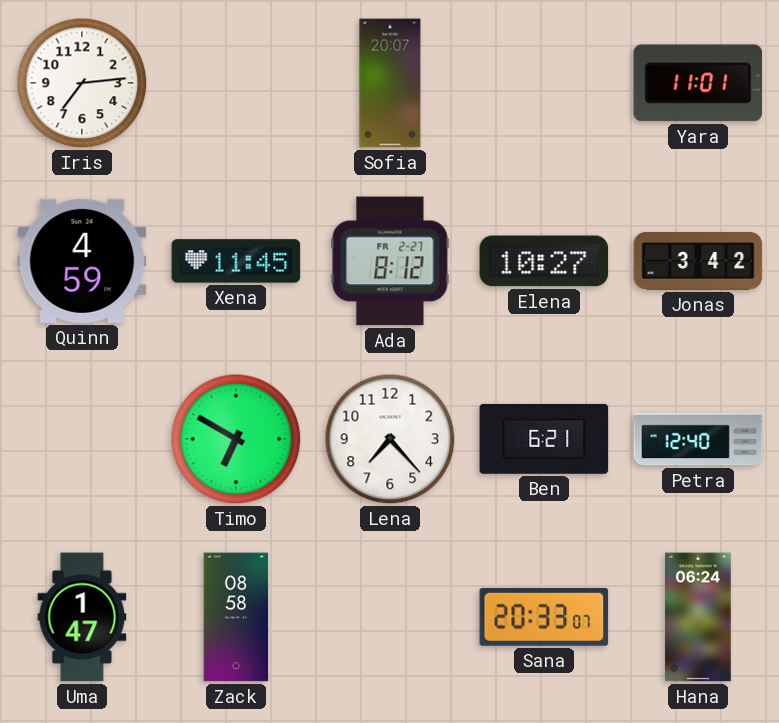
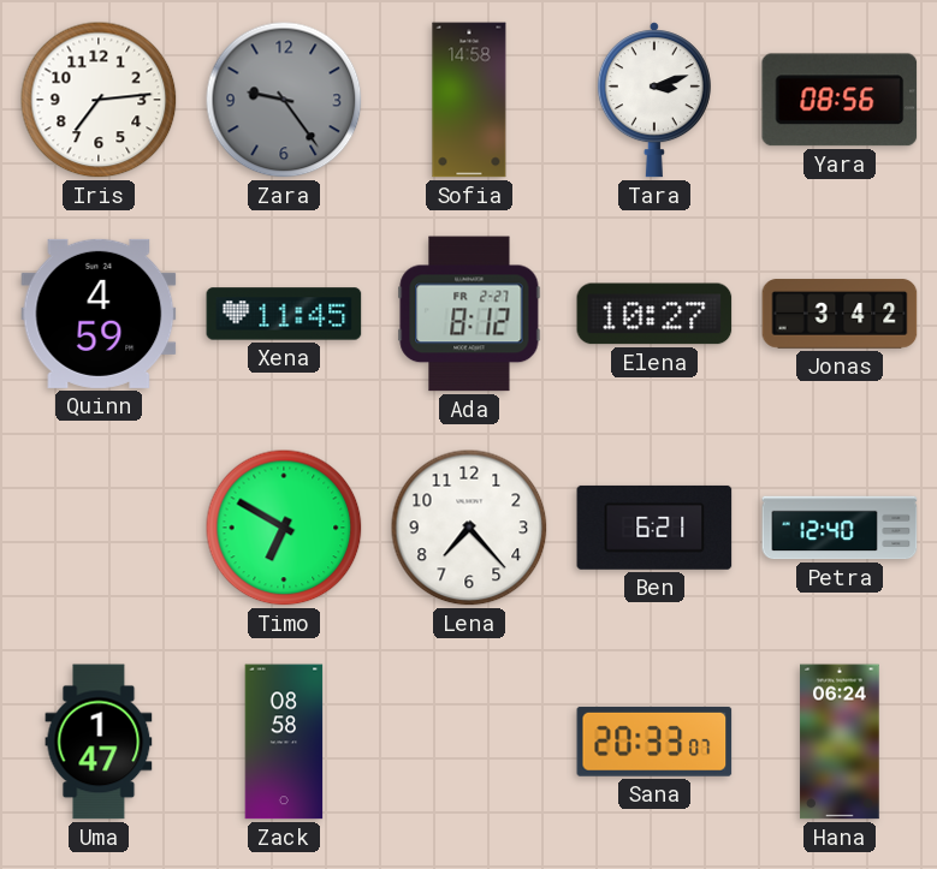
Zara: none -> 9:24
Sofia: 20:07 -> 14:58
Tara: none -> 3:12
Yara: 11:01 -> 08:56
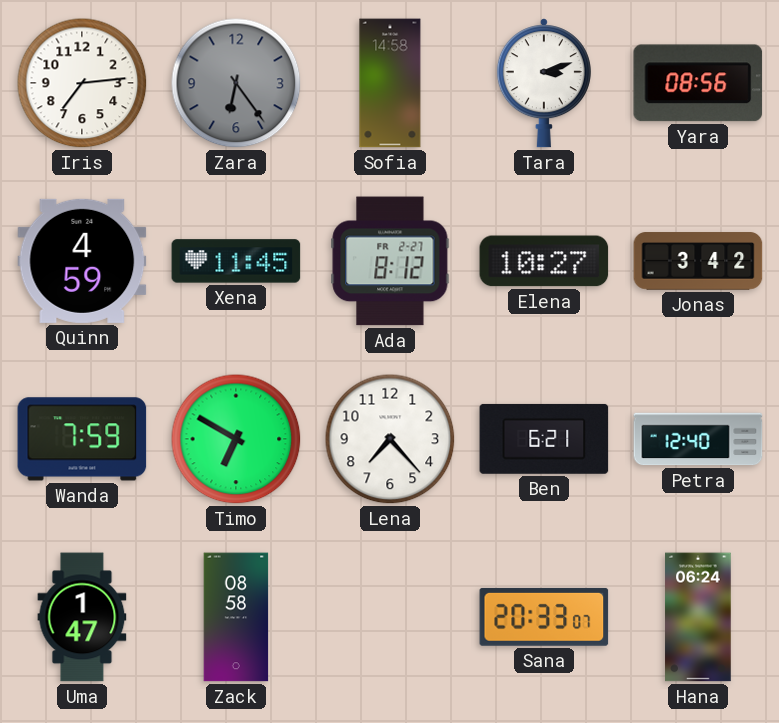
Zara: 9:24 -> 6:24
Wanda: none -> 7:59
